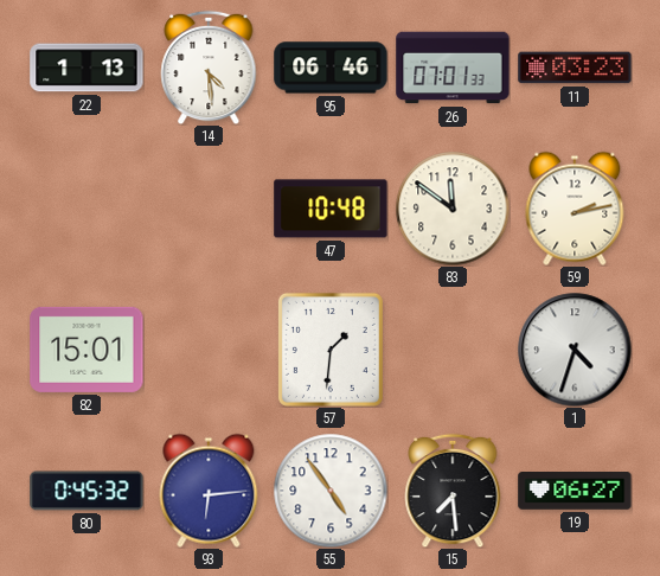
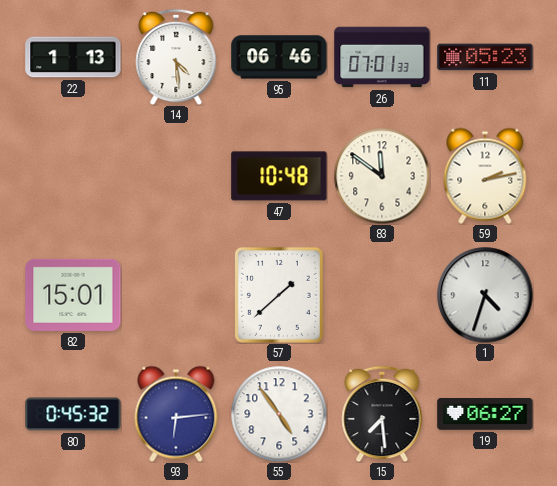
11: 03:23 -> 05:23
57: 1:31 -> 1:38
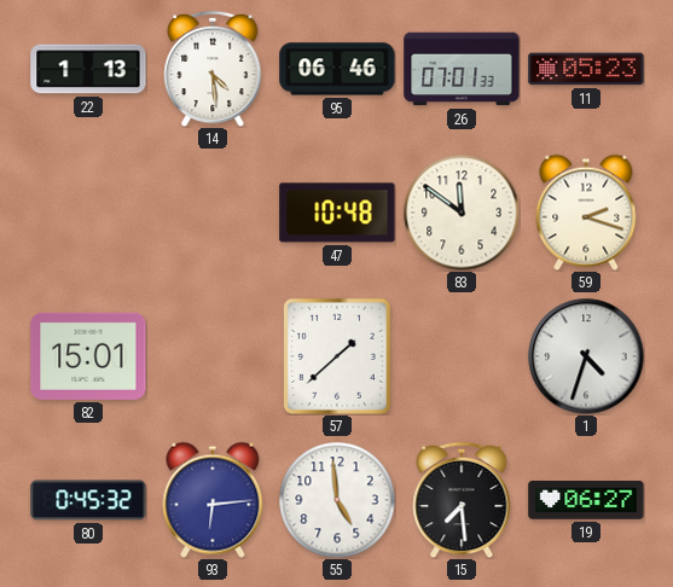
59: 2:13 -> 2:18
55: 4:54 -> 4:59
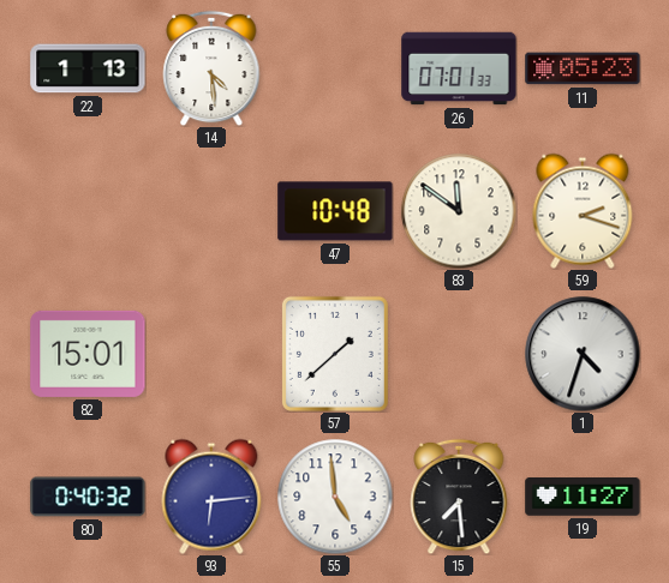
95: 06:46 -> none
80: 0:45 -> 0:40
19: 06:27 -> 11:27
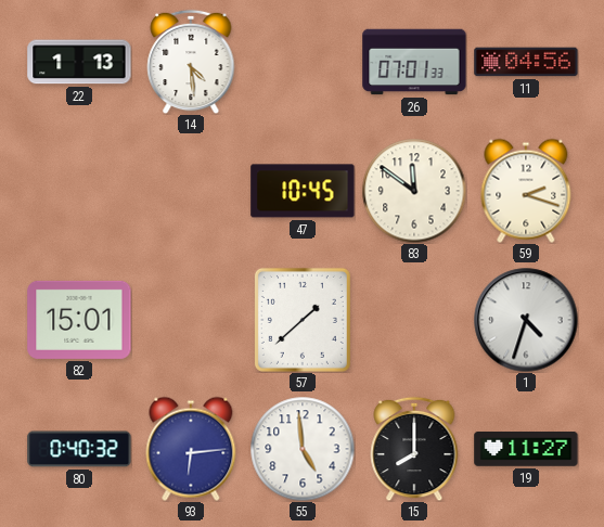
11: 05:23 -> 04:56
47: 10:48 -> 10:45
15: 7:29 -> 8:00
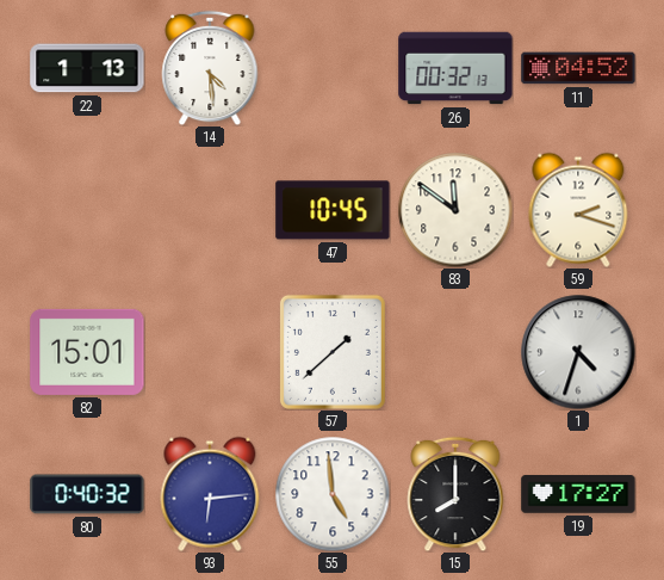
26: 07:01 -> 00:32
11: 04:56 -> 04:52
19: 11:27 -> 17:27
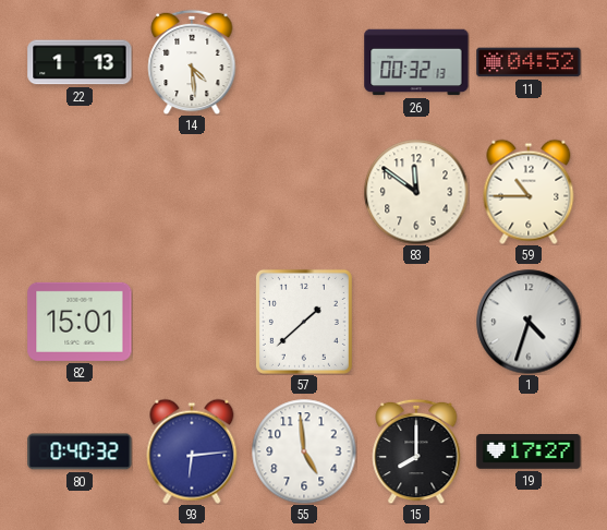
47: 10:45 -> none
59: 2:18 -> 10:45
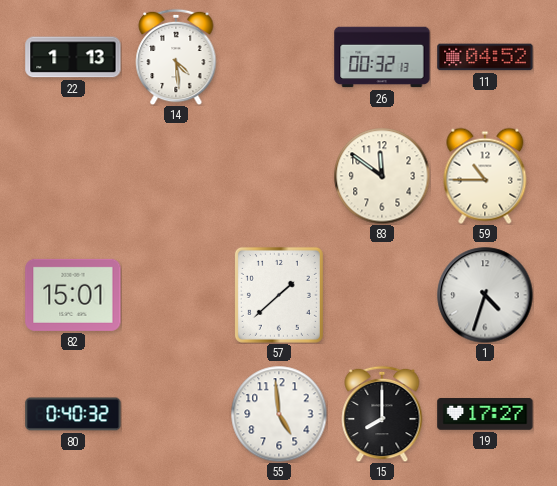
93: 6:14 -> none
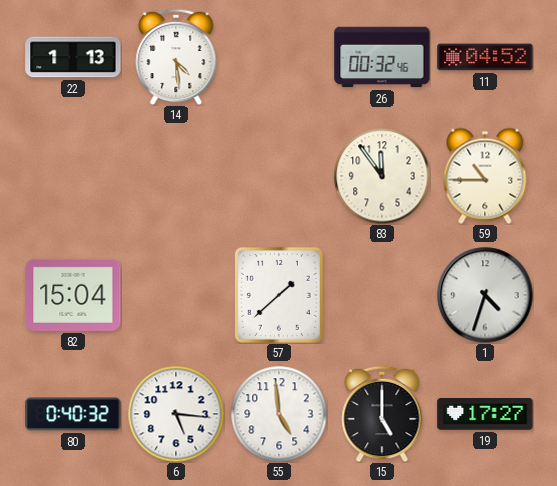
26: 00:32:13 -> 00:32:46
83: 11:51 -> 11:54
82: 15:01 -> 15:04
6: none -> 5:16
15: 8:00 -> 5:00
